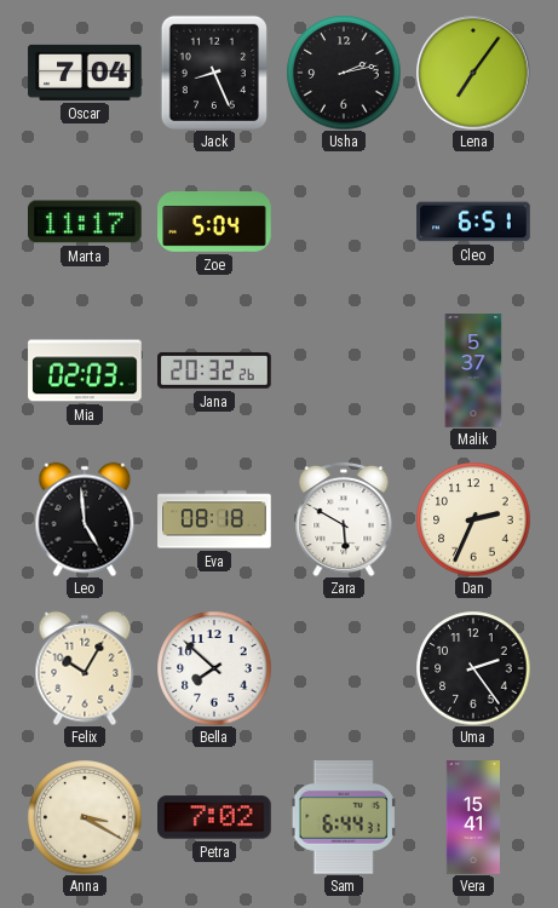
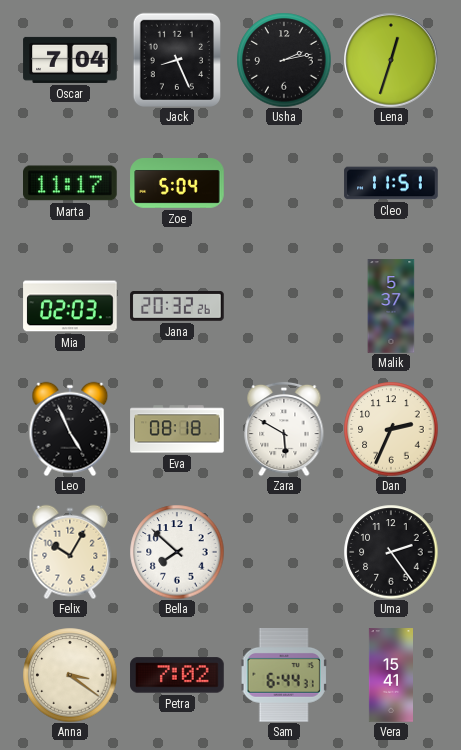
Lena: 7:06 -> 12:33
Cleo: 6:51 -> 11:51
Leo: 4:59 -> 4:56
Anna: 3:20 -> 3:21
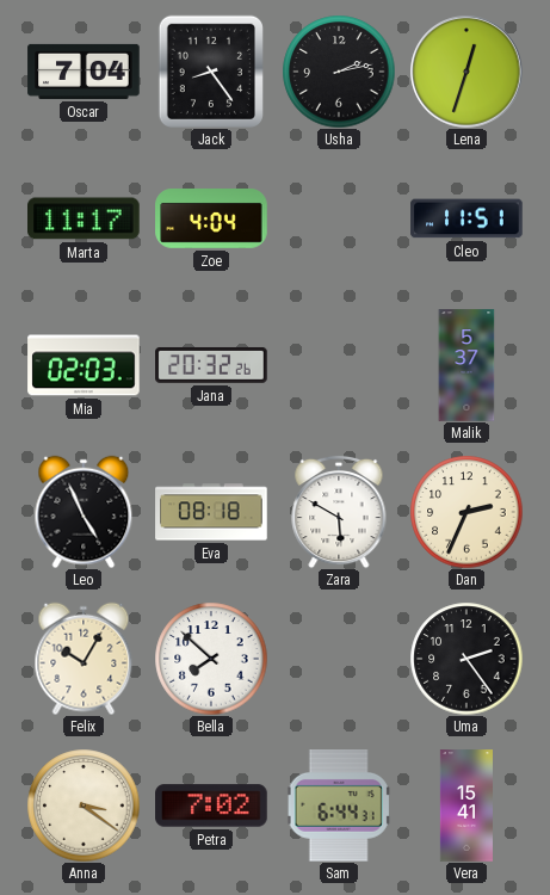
Jack: 8:26 -> 8:24
Zoe: 5:04 -> 4:04
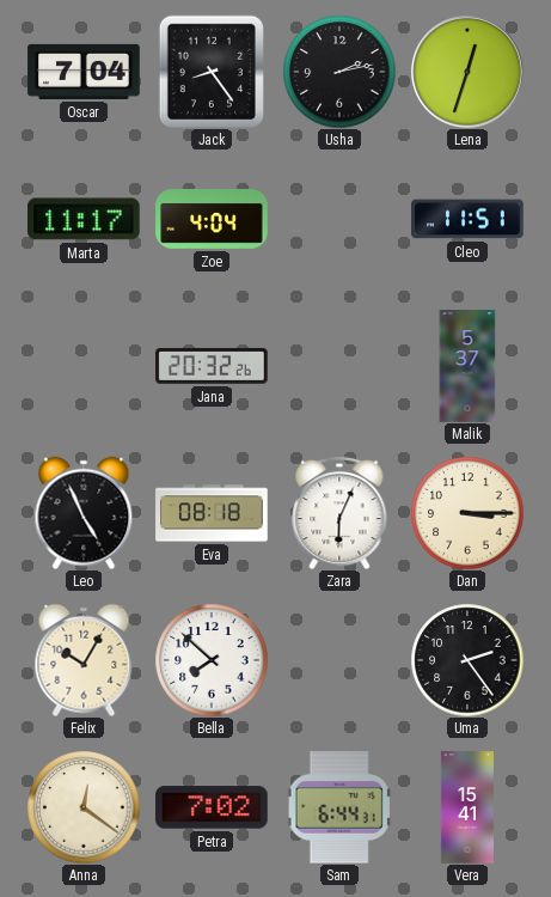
Mia: 02:03 -> none
Zara: 5:50 -> 6:04
Dan: 2:34 -> 3:15
Anna: 3:21 -> 12:21
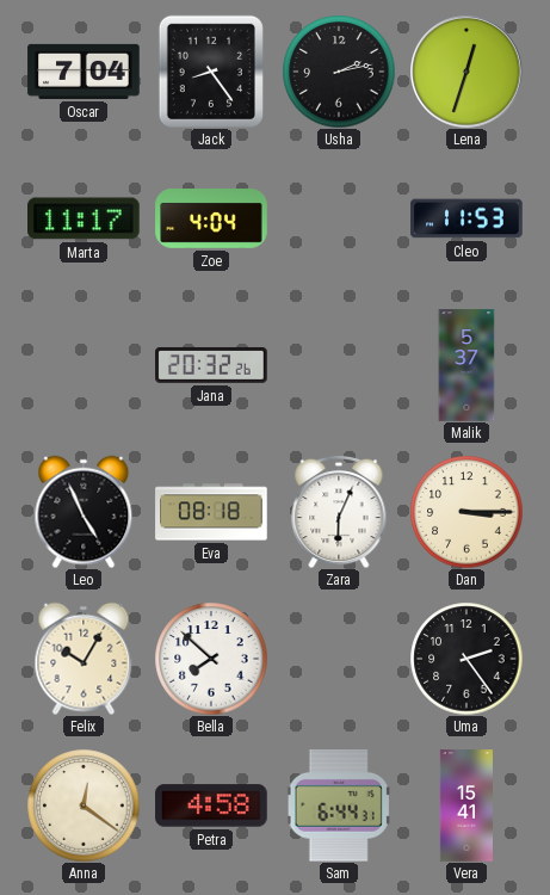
Cleo: 11:51 -> 11:53
Petra: 7:02 -> 4:58
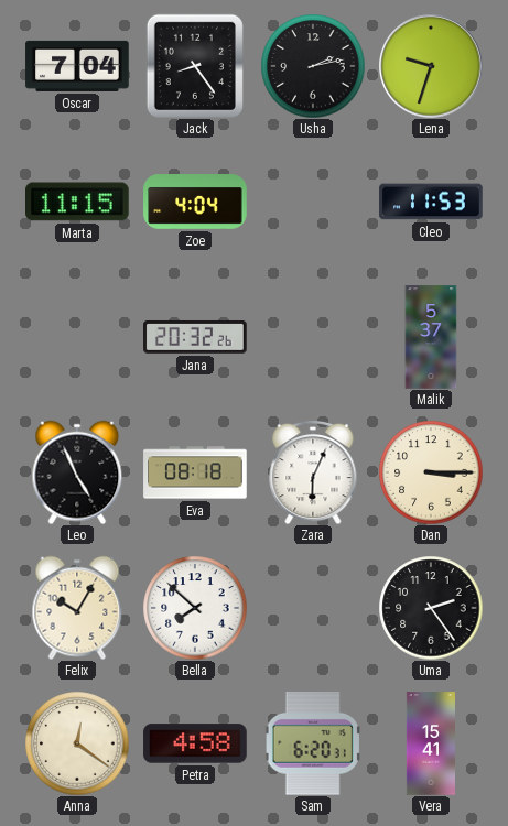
Lena: 12:33 -> 9:33
Marta: 11:17 -> 11:15
Sam: 6:44 -> 6:20
